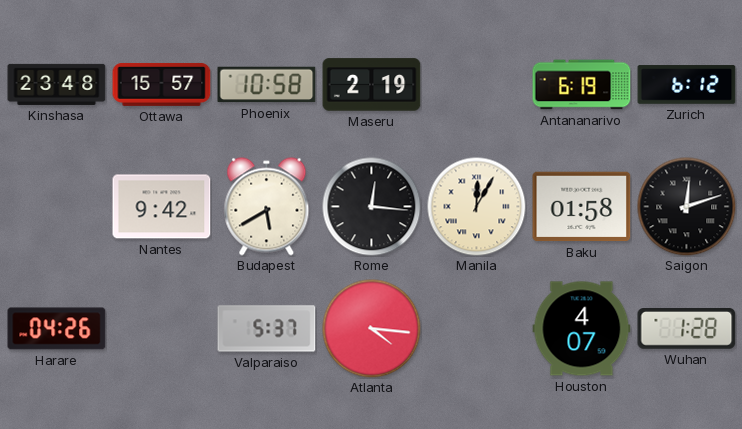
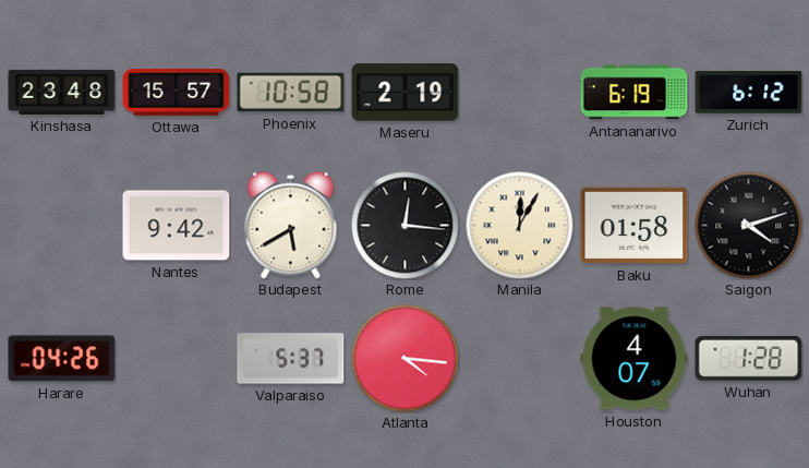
Saigon: 12:12 -> 4:12
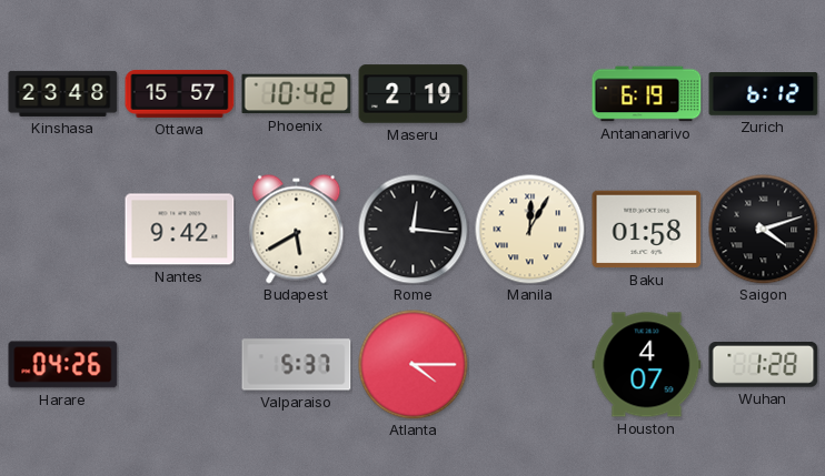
Phoenix: 10:58 -> 10:42
Atlanta: 4:16 -> 4:15
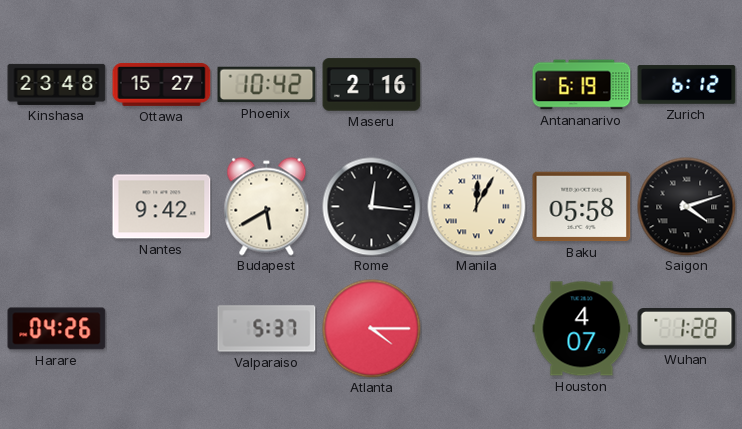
Ottawa: 15:57 -> 15:27
Maseru: 2:19 -> 2:16
Baku: 01:58 -> 05:58
